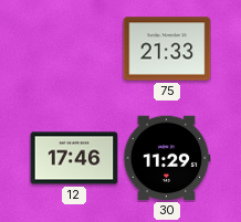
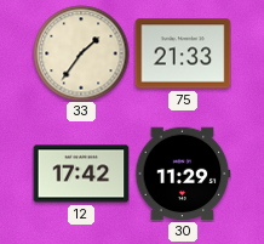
33: none -> 1:36
12: 17:46 -> 17:42
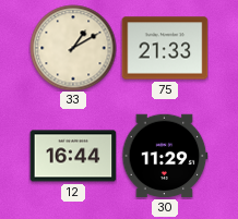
33: 1:36 -> 1:10
12: 17:42 -> 16:44
